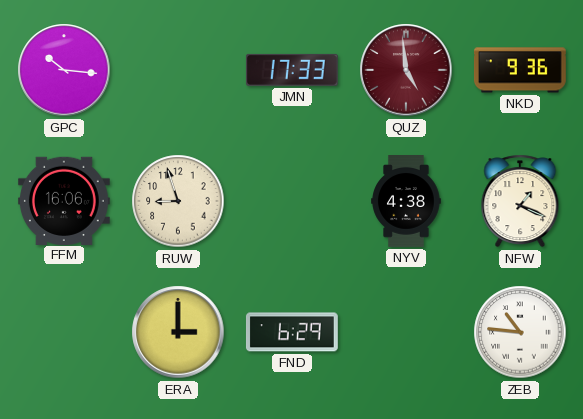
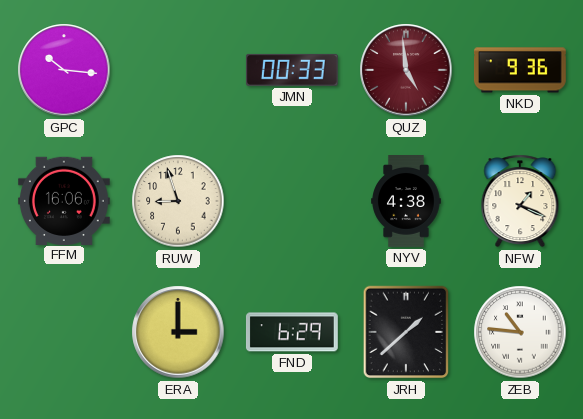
JMN: 17:33 -> 00:33
JRH: none -> 1:38
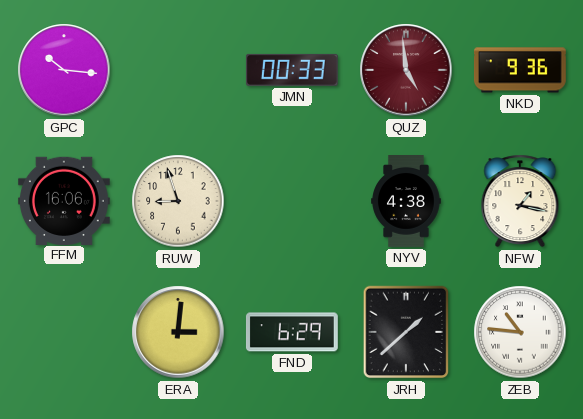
NFW: 1:19 -> 1:17
ERA: 3:00 -> 3:01
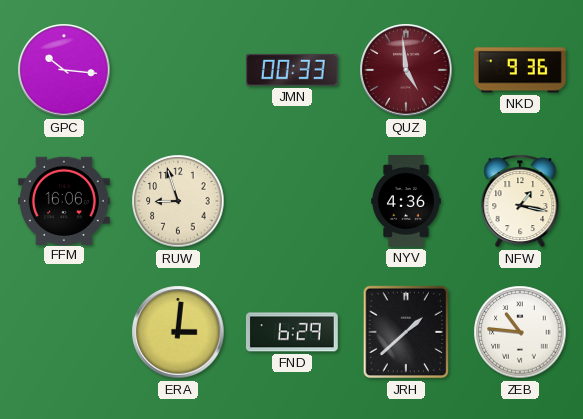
NYV: 4:38 -> 4:36
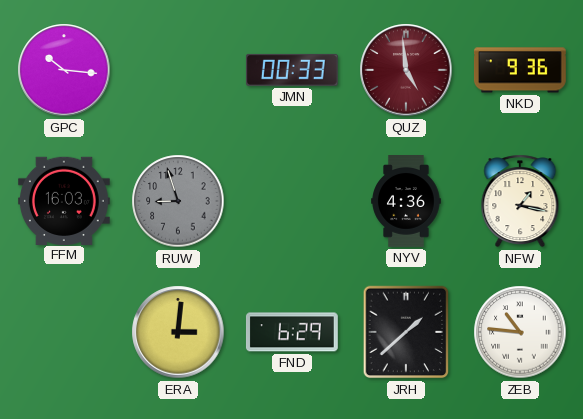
FFM: 16:06 -> 16:03
RUW dial: cream -> grey
